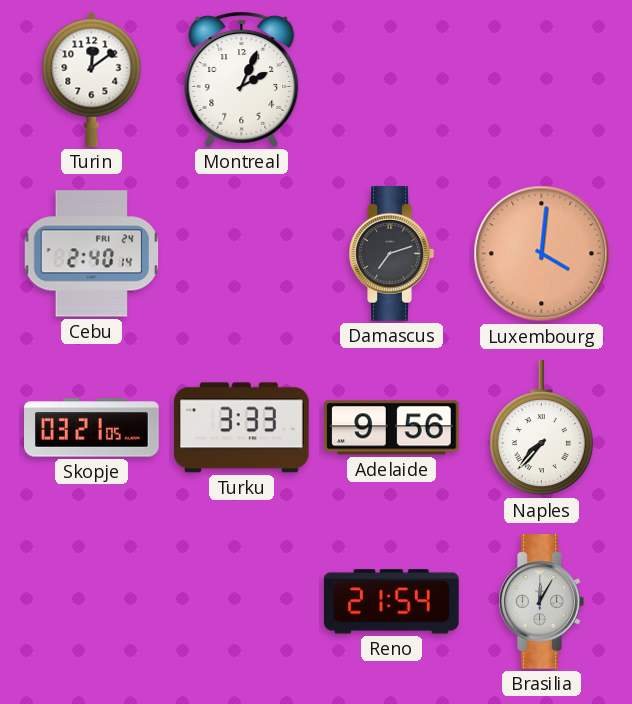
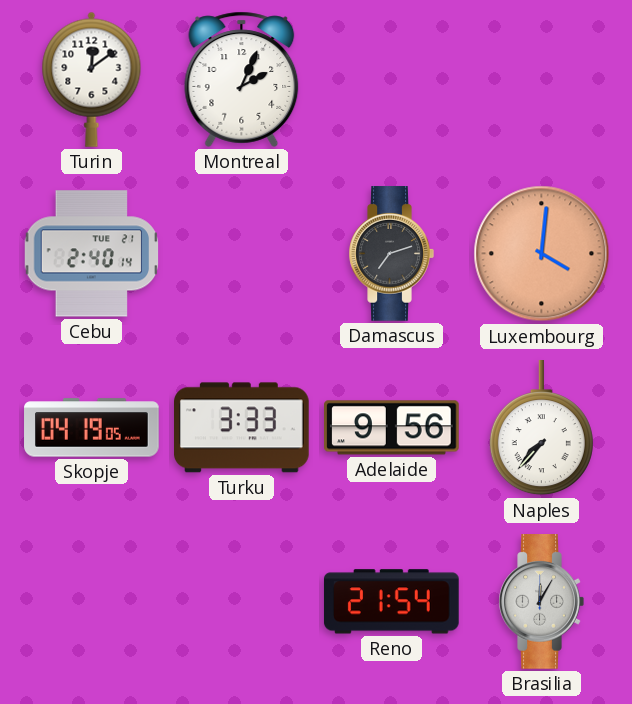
Cebu date: FRI 24 -> TUE 21
Skopje: 03:21 -> 04:19
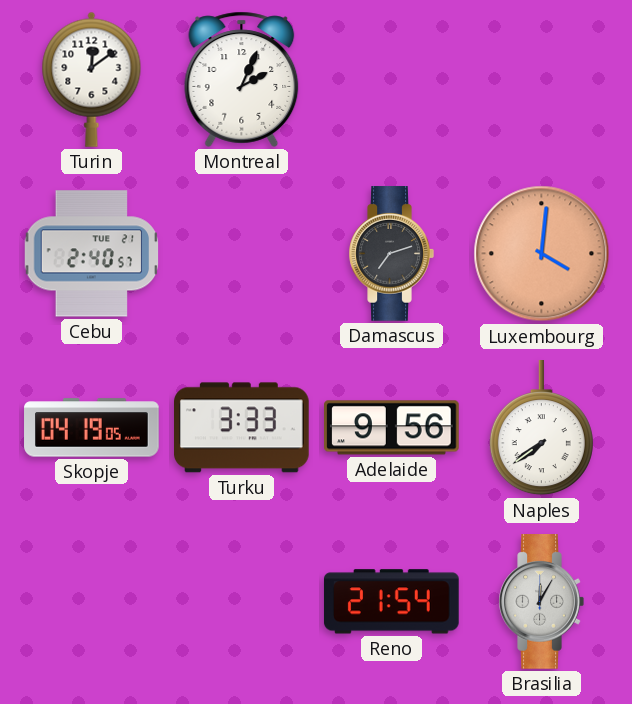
Cebu: 2:40:14 -> 2:40:57
Naples: 7:37 -> 7:39
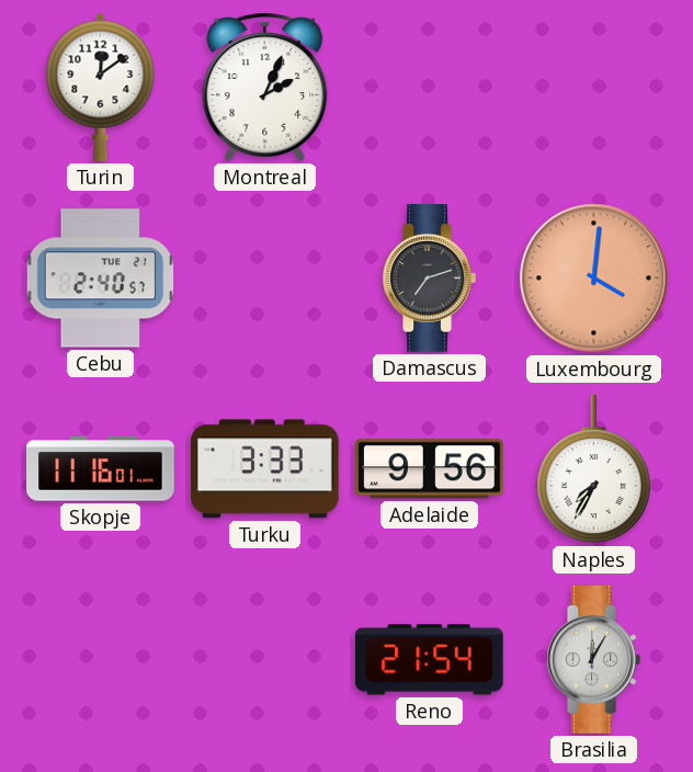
Skopje: 04:19 -> 11:16
Naples: 7:39 -> 7:35
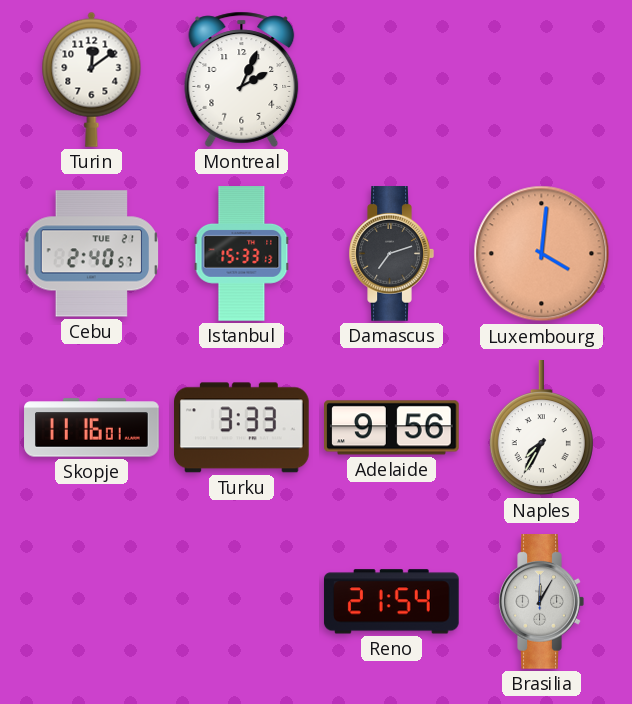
Istanbul: none -> 15:33
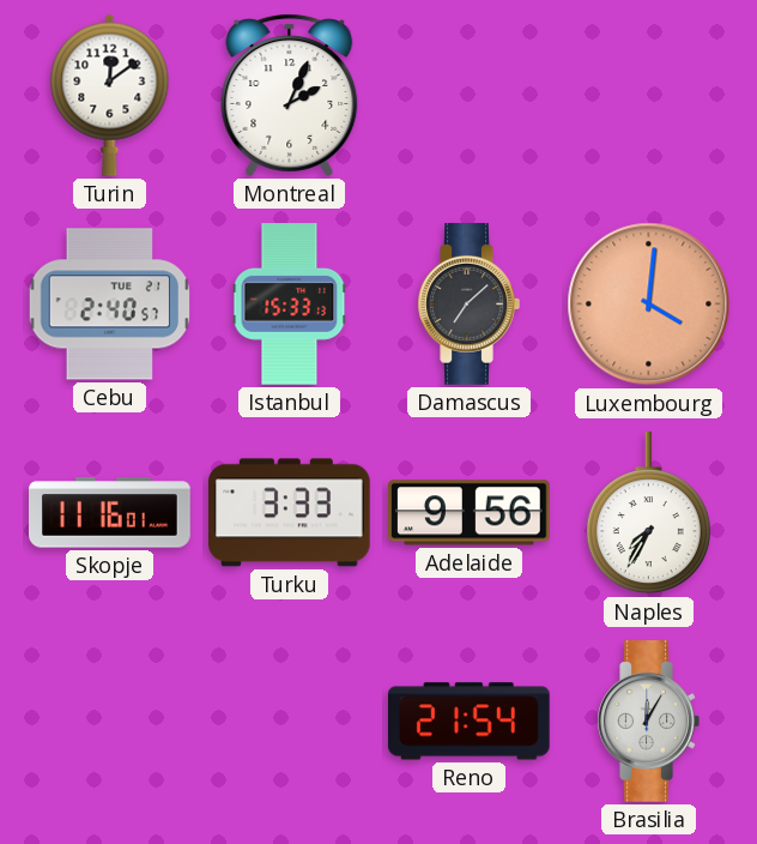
Damascus: 7:12 -> 7:08
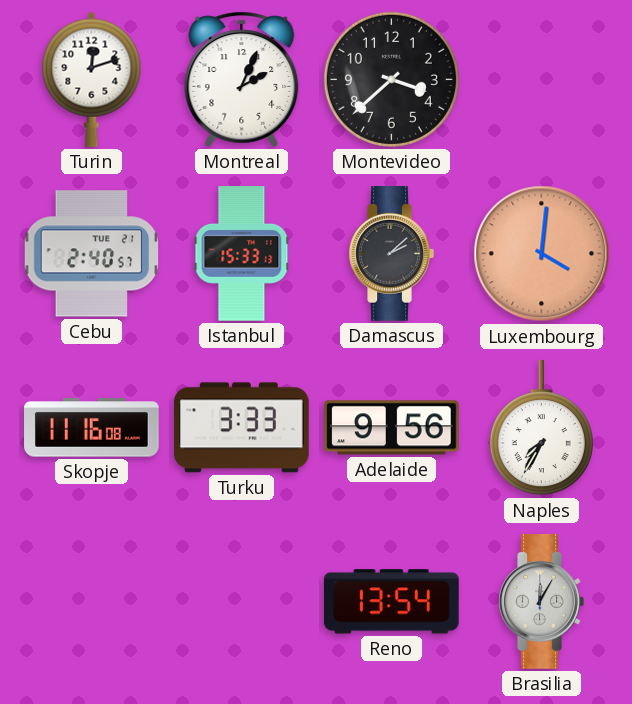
Turin: 12:09 -> 12:12
Montevideo: none -> 3:38
Damascus: 7:08 -> 2:08
Skopje: 11:16:01 -> 11:16:08
Reno: 21:54 -> 13:54
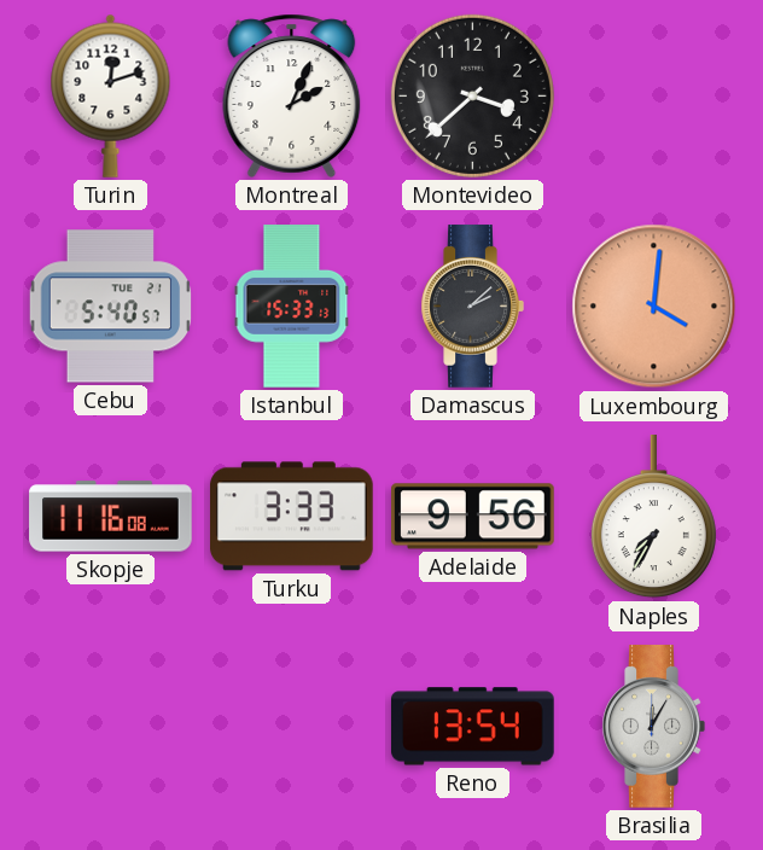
Cebu: 2:40 -> 5:40
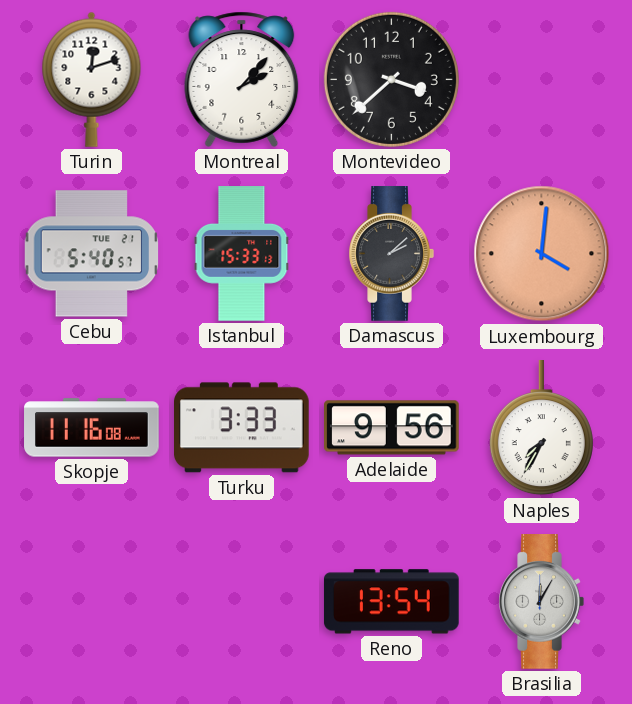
Montreal: 2:04 -> 2:07
